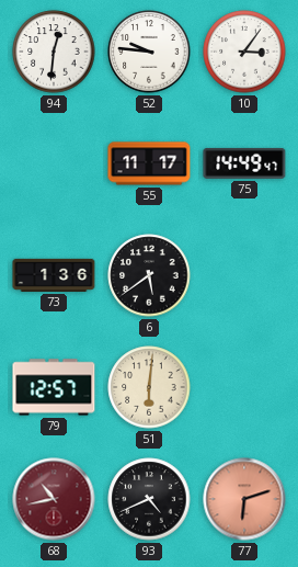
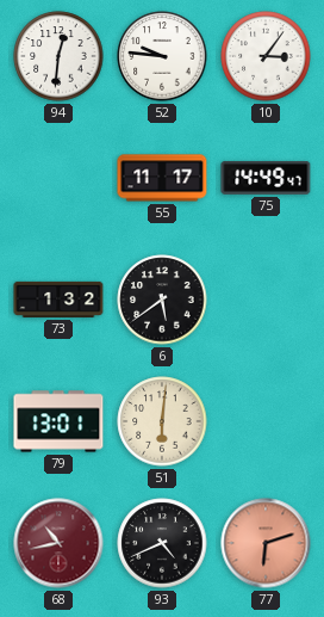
73: 1:36 -> 1:32
79: 12:57 -> 13:01
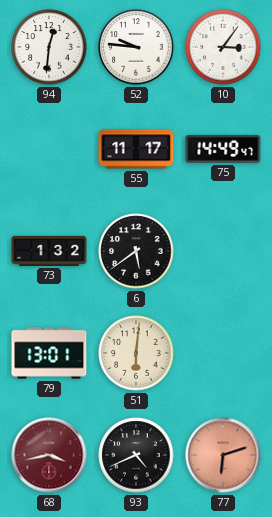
68: 10:43 -> 3:43
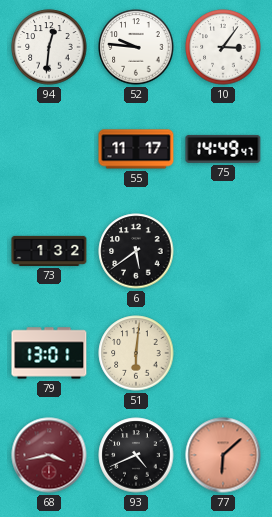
77: 6:12 -> 6:08
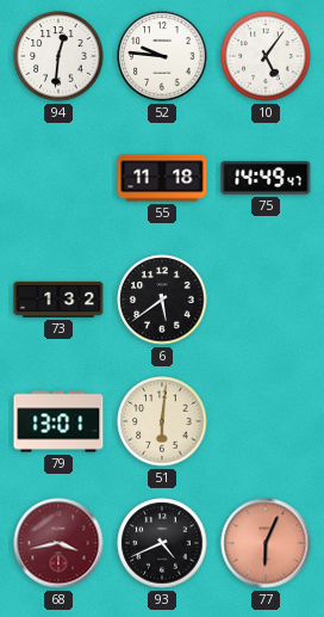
10: 3:06 -> 5:06
55: 11:17 -> 11:18
77: 6:08 -> 6:04
